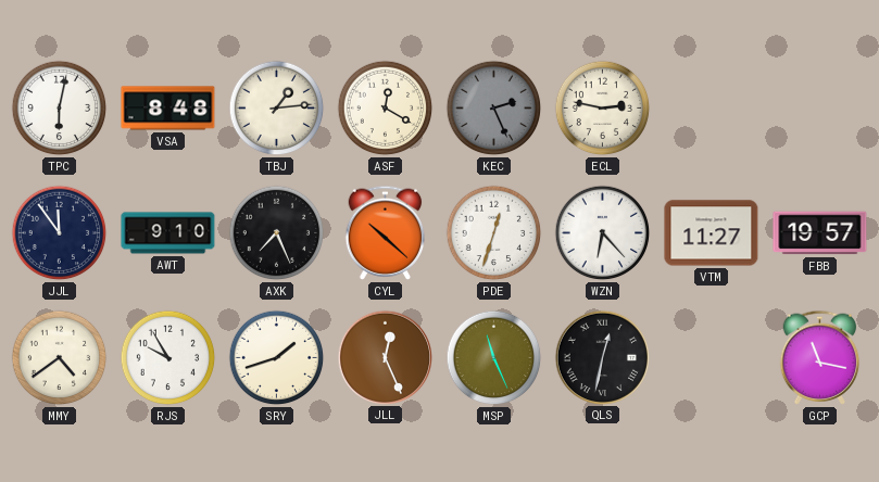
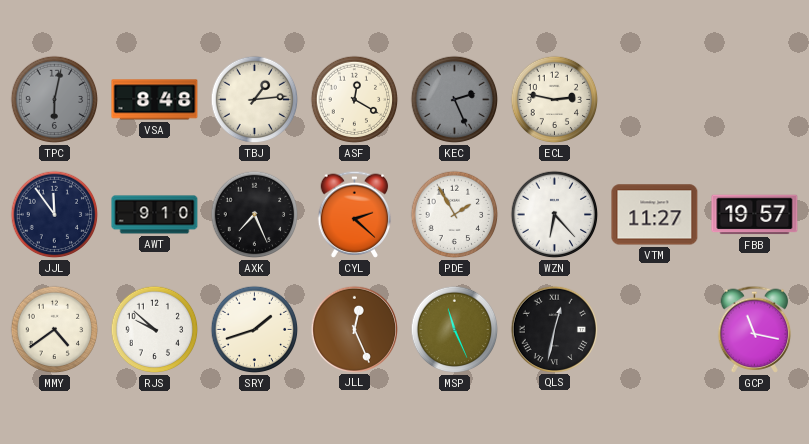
TPC dial: white -> grey
CYL: 10:22 -> 2:22
PDE: 12:33 -> 1:55
RJS: 9:55 -> 9:52
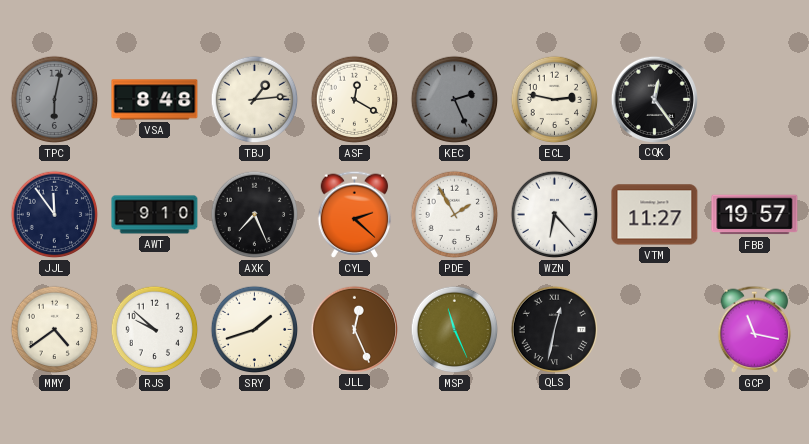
CQK: none -> 12:24
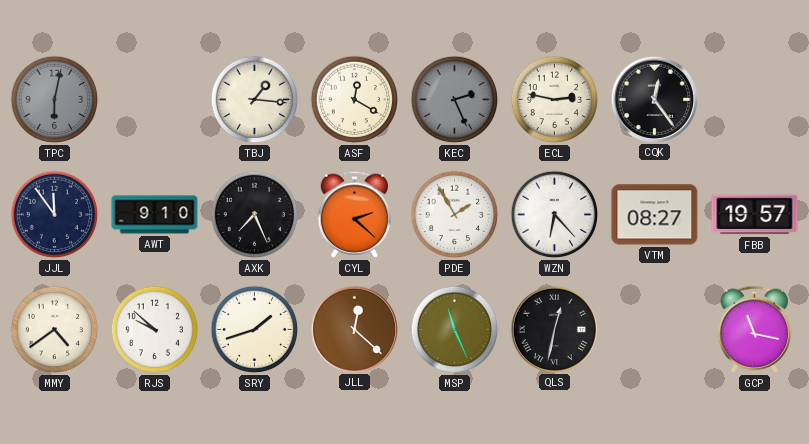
VSA: 8:48 -> none
TBJ: 1:14 -> 1:16
VTM: 11:27 -> 08:27
JLL: 12:26 -> 12:22
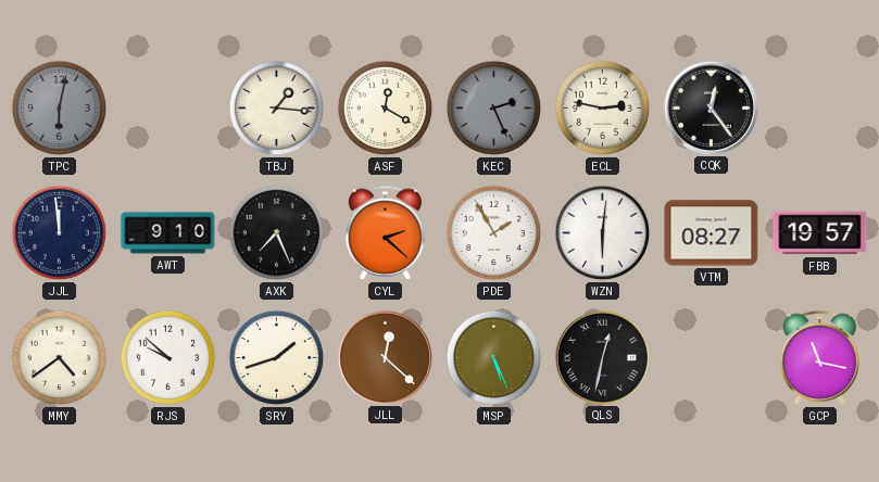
JJL: 11:54 -> 11:59
WZN: 6:23 -> 6:01
MSP: 11:26 -> 5:26
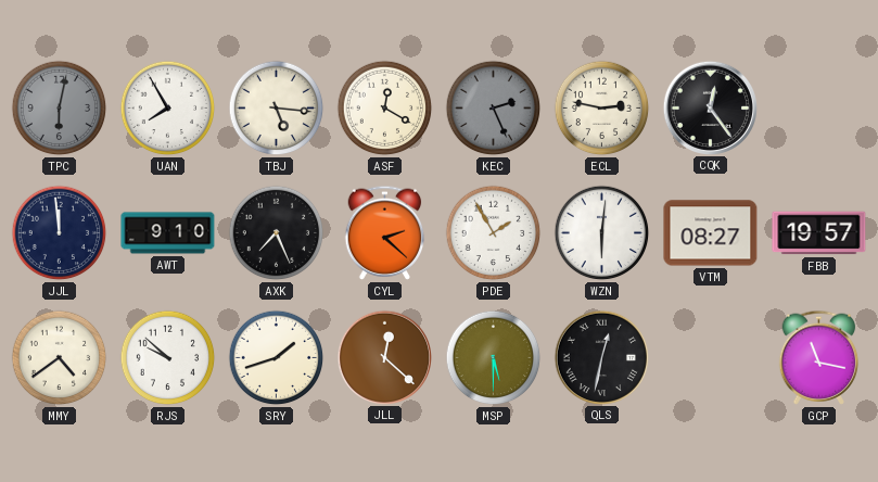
UAN: none -> 7:55
TBJ: 1:16 -> 5:16
MSP: 5:26 -> 5:30
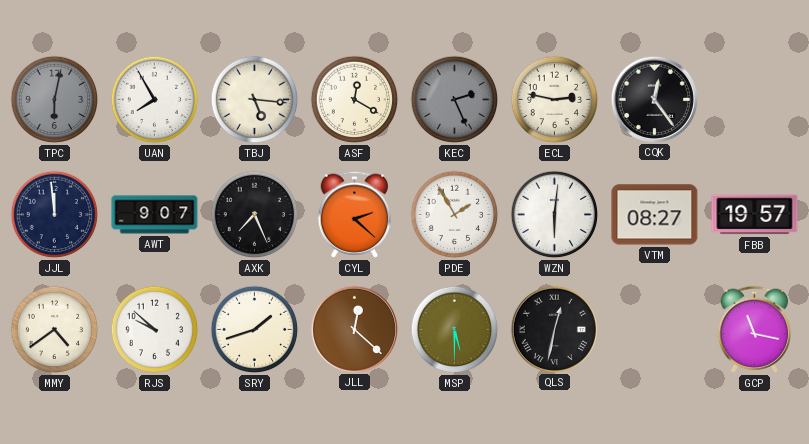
AWT: 9:10 -> 9:07
